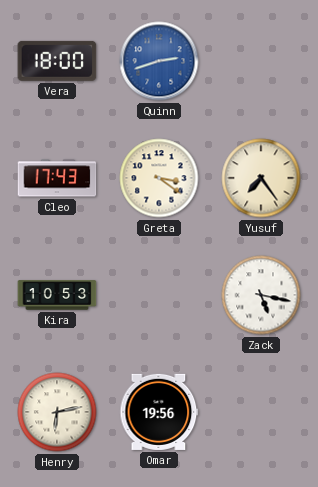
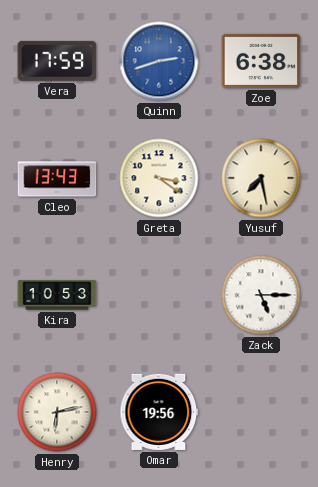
Vera: 18:00 -> 17:59
Zoe: none -> 6:38
Cleo: 17:43 -> 13:43
Yusuf: 7:24 -> 7:28
Zack: 5:17 -> 5:15
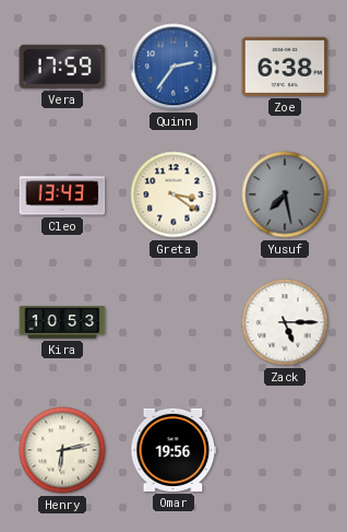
Quinn: 2:42 -> 2:36
Yusuf dial: cream -> grey
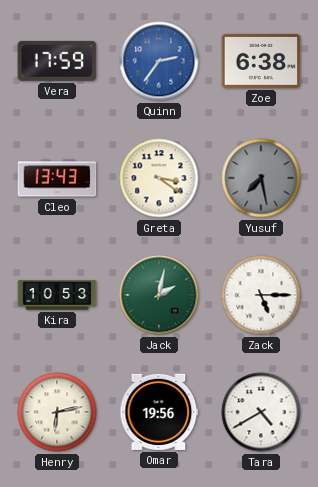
Jack: none -> 2:02
Tara: none -> 4:40
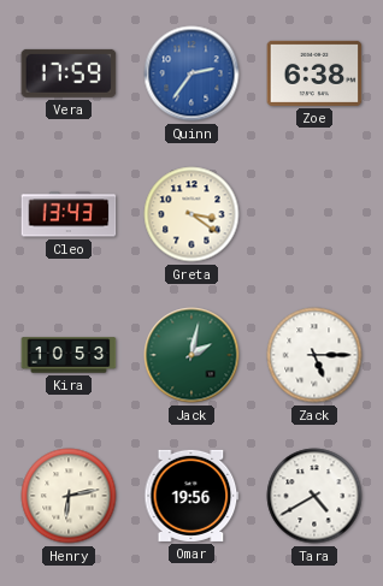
Yusuf: 7:28 -> none
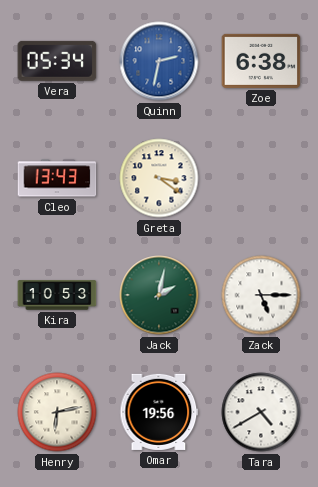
Vera: 17:59 -> 05:34
Quinn: 2:36 -> 2:32
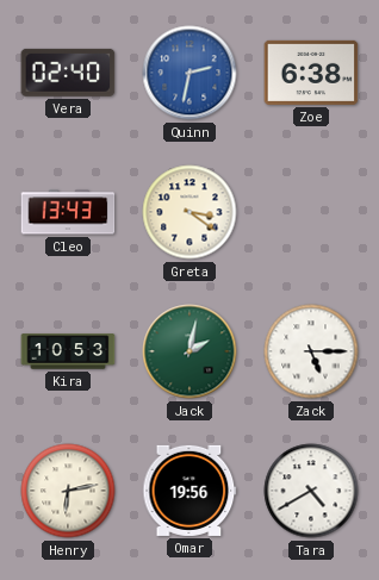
Vera: 05:34 -> 02:40
